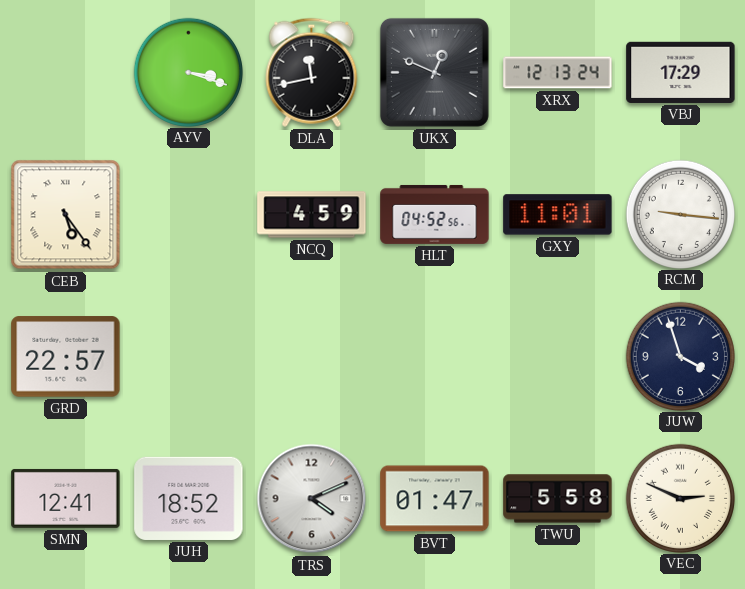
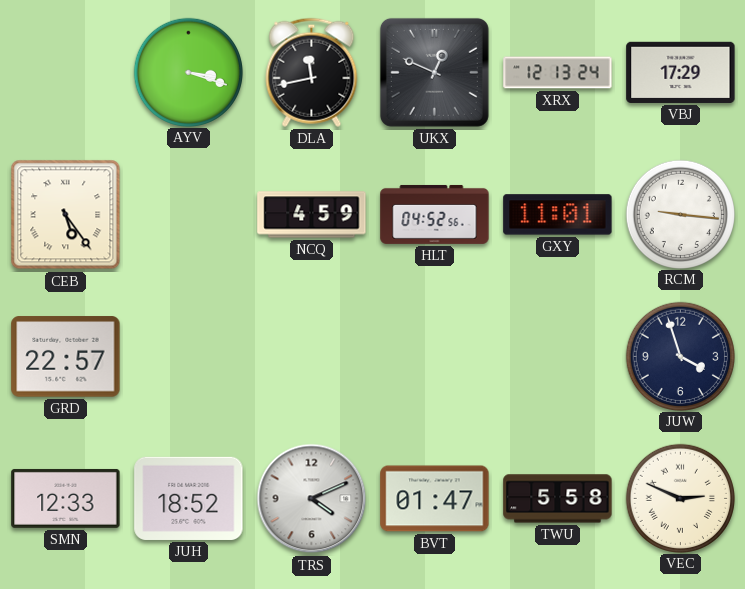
SMN: 12:41 -> 12:33
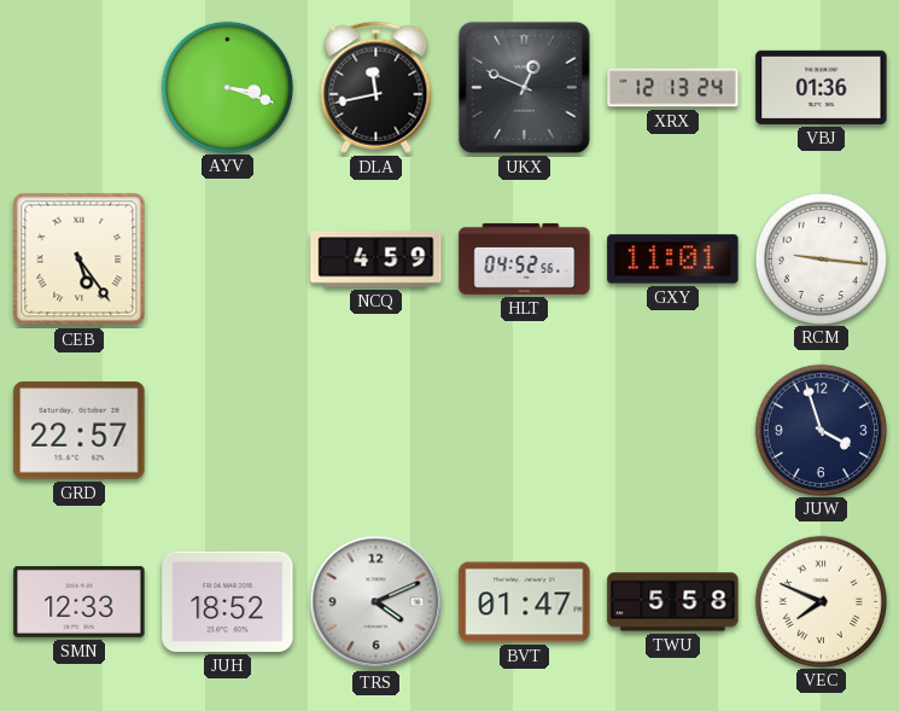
VBJ: 17:29 -> 01:36
VEC: 2:49 -> 7:49
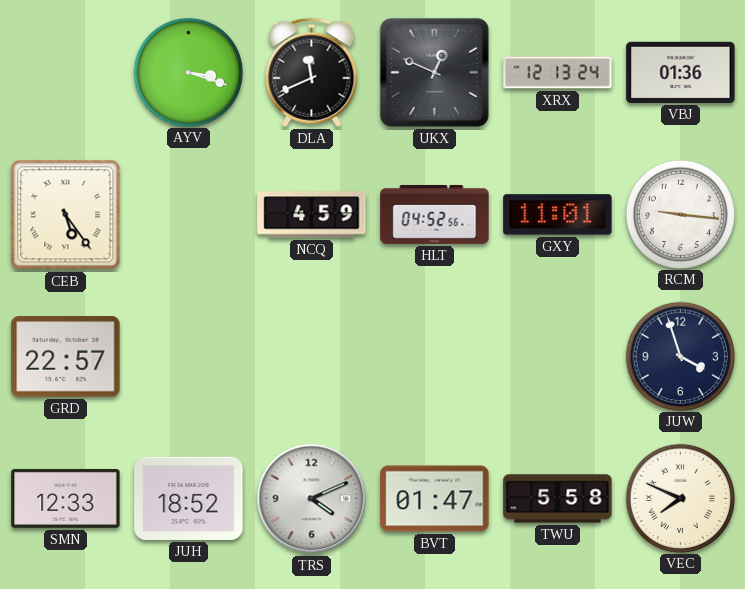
DLA: 11:43 -> 11:41
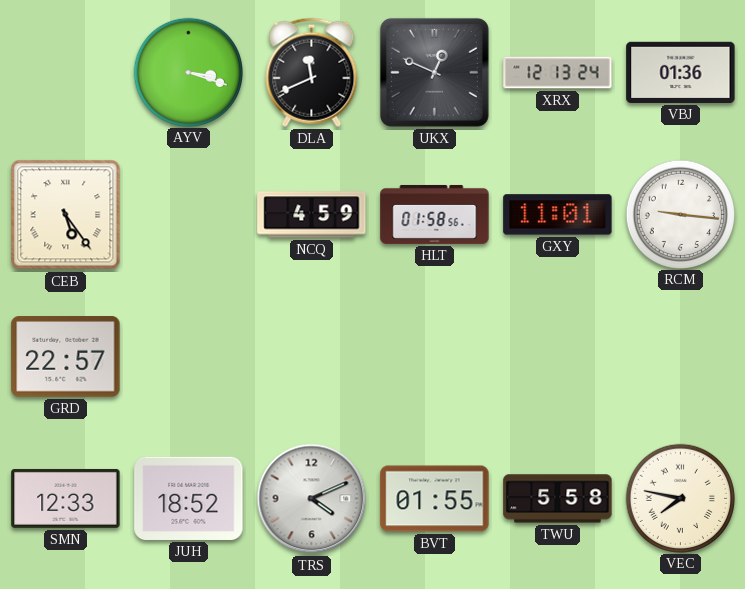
HLT: 04:52 -> 01:58
JUW: 3:57 -> none
BVT: 01:47 -> 01:55
VEC: 7:49 -> 7:47
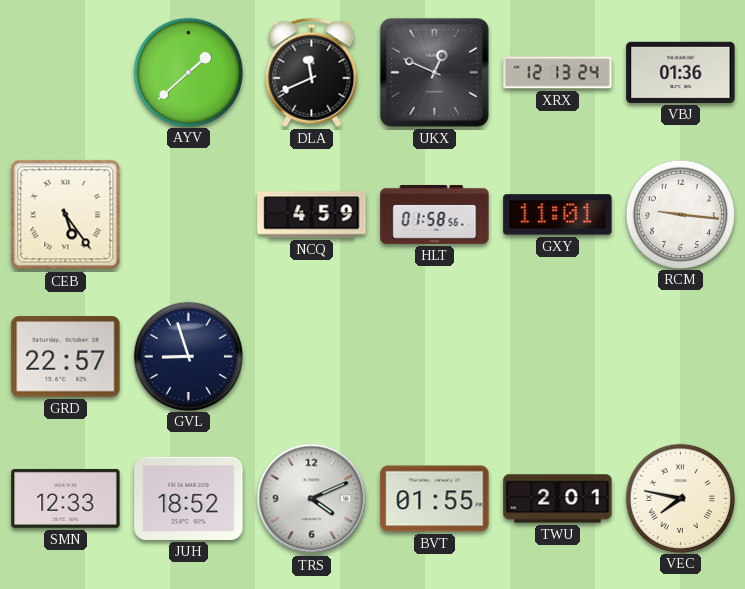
AYV: 3:18 -> 1:38
GVL: none -> 8:57
TWU: 5:58 -> 2:01
